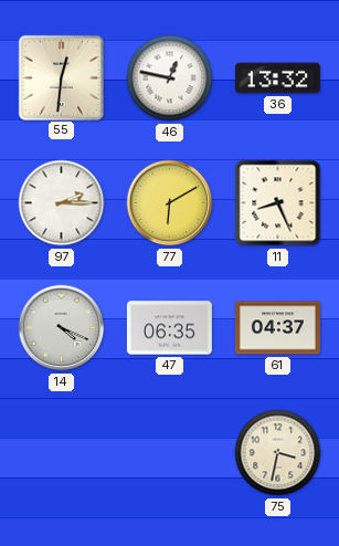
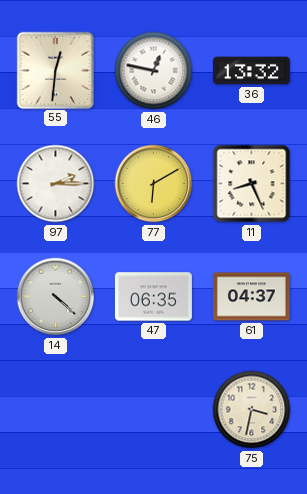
14: 4:19 -> 4:22
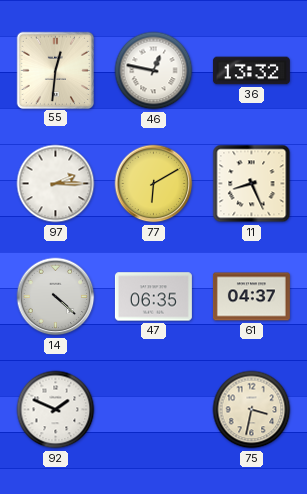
92: none -> 1:49
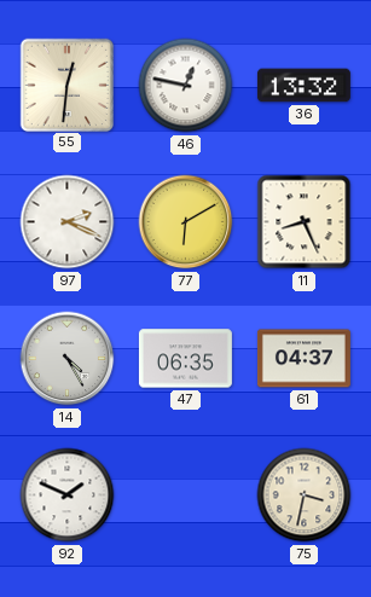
97: 2:15 -> 2:19
14: 4:22 -> 4:25
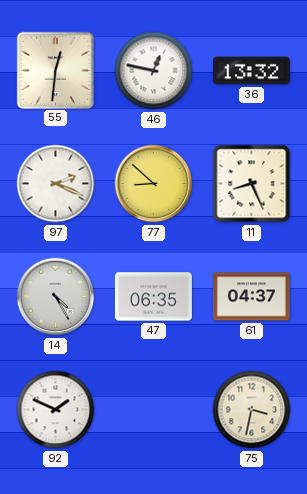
77: 6:10 -> 8:52
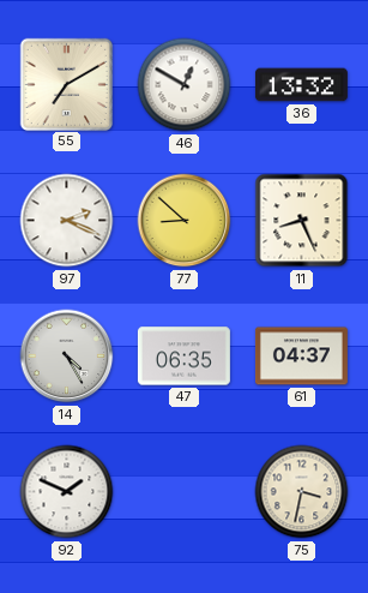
55: 12:31 -> 7:10
46: 12:47 -> 12:50
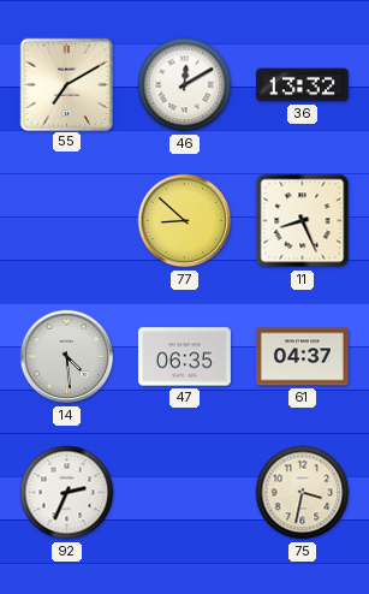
46: 12:50 -> 12:10
97: 2:19 -> none
14: 4:25 -> 4:29
92: 1:49 -> 2:34
